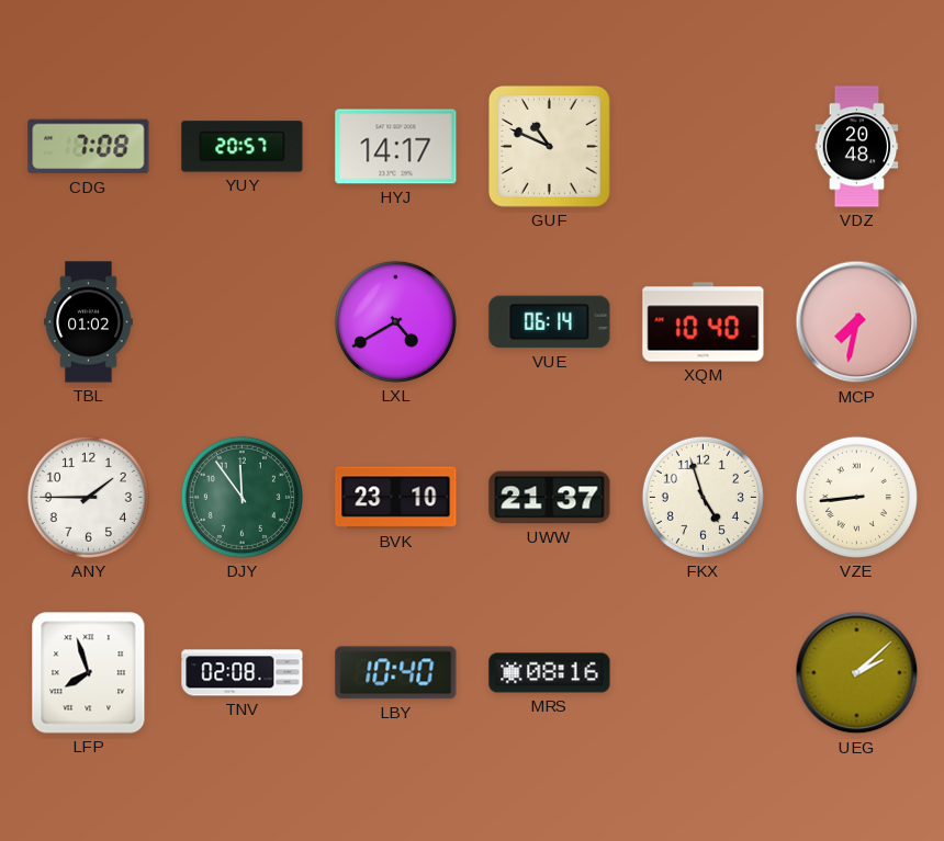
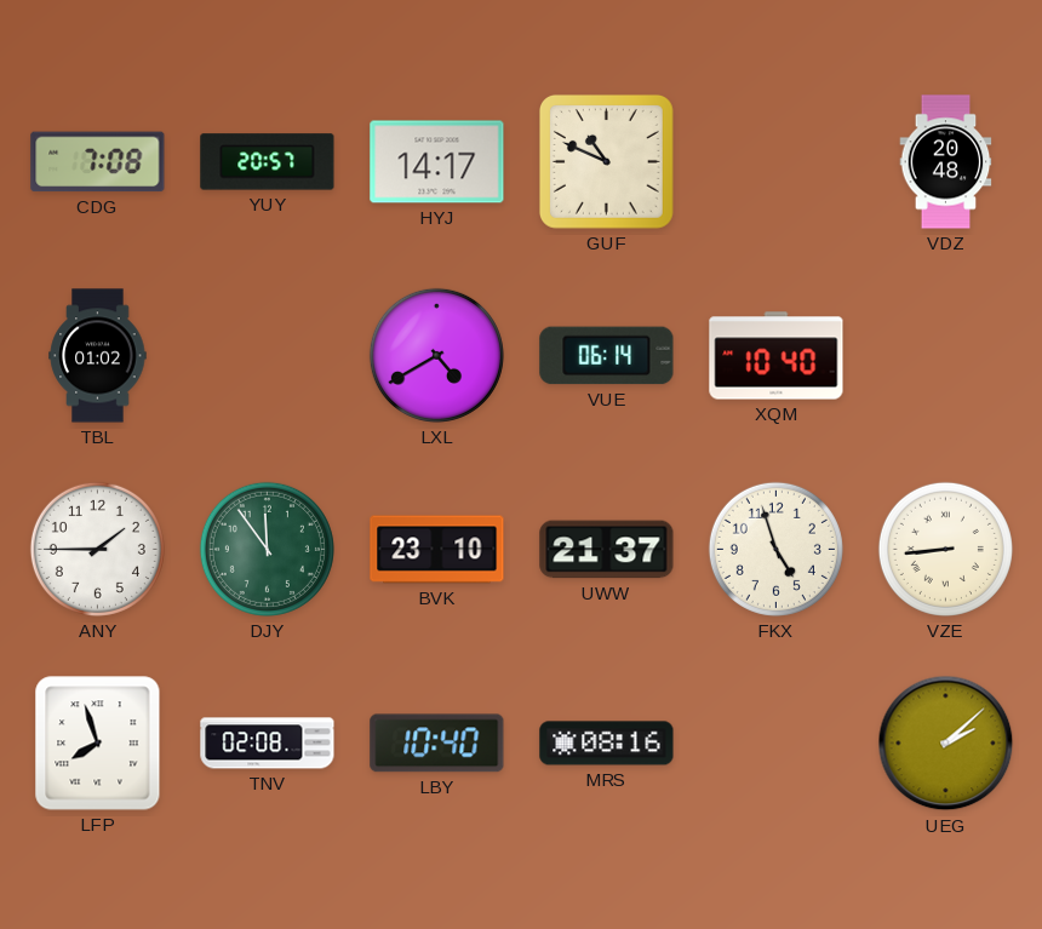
MCP: 7:32 -> none
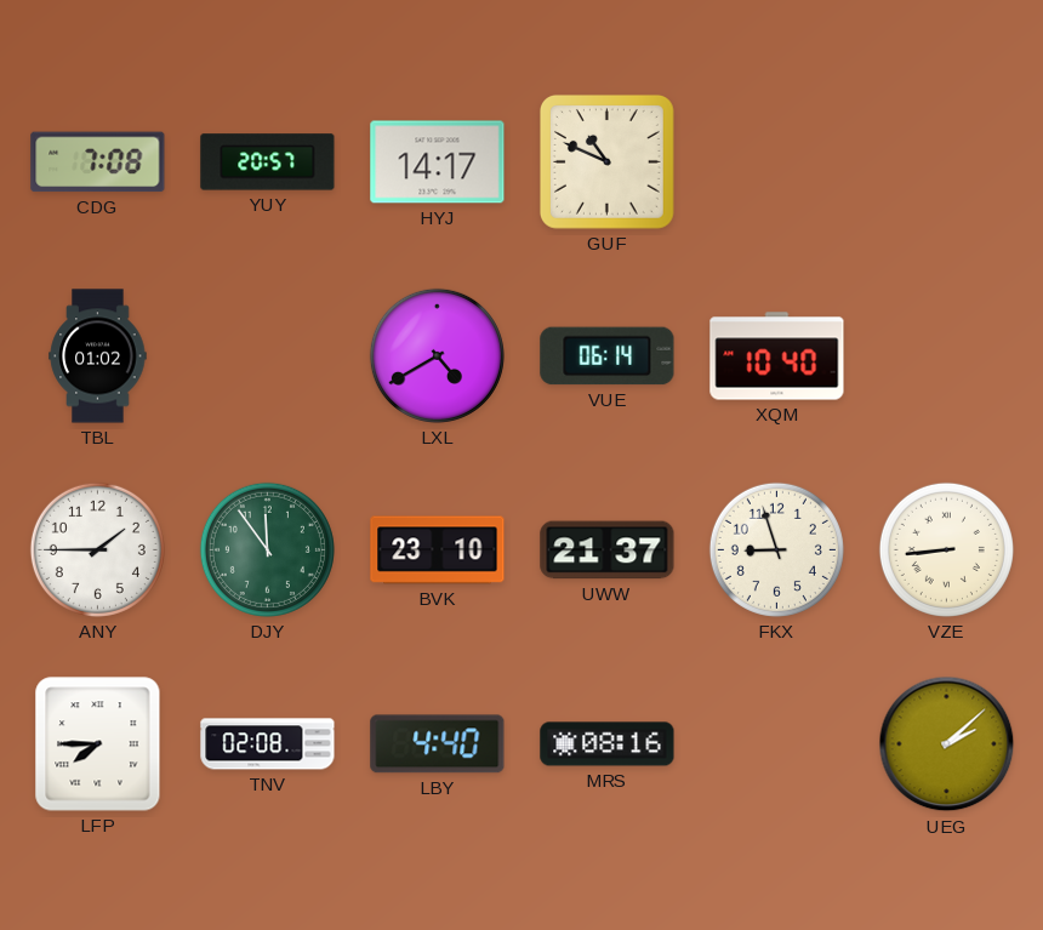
VDZ: 20:48 -> none
FKX: 4:57 -> 8:57
LFP: 7:57 -> 7:45
LBY: 10:40 -> 4:40
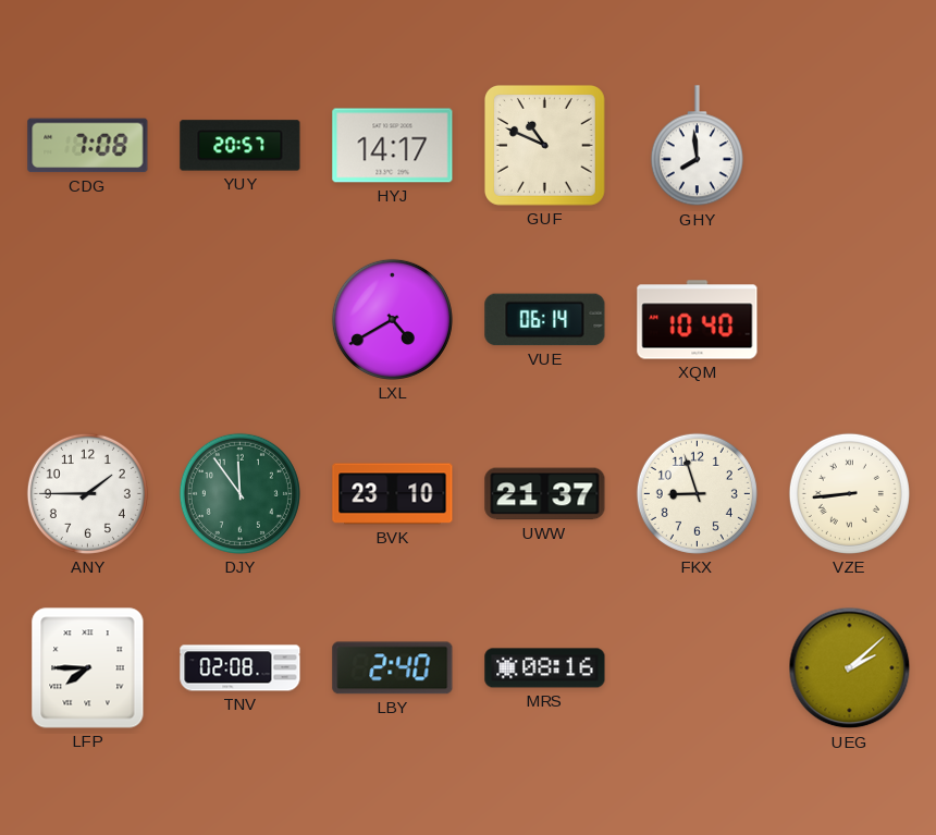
GHY: none -> 7:59
TBL: 01:02 -> none
LBY: 4:40 -> 2:40
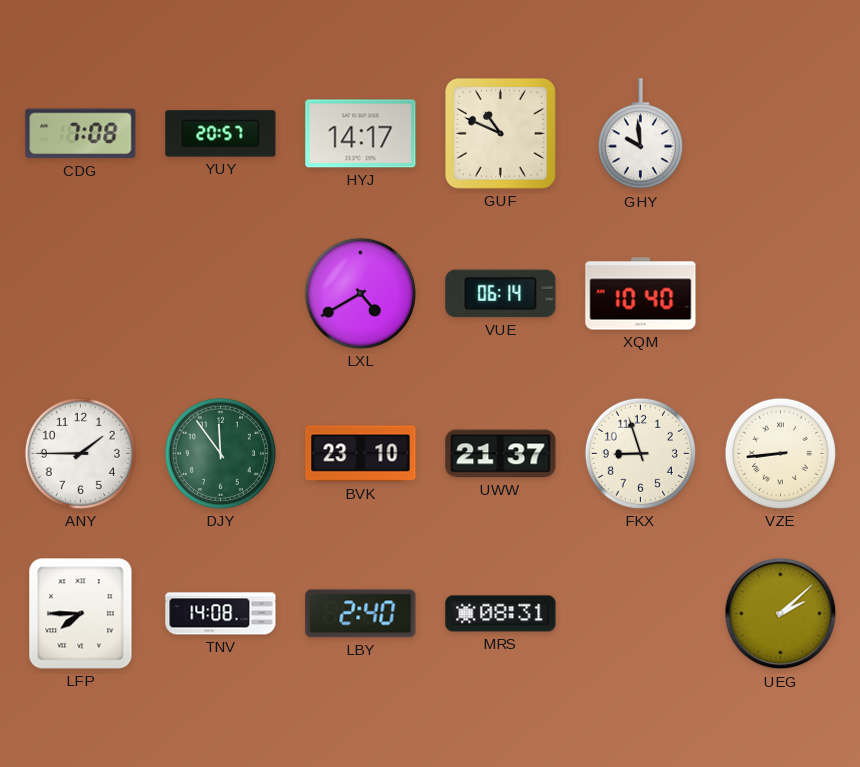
GHY: 7:59 -> 9:59
TNV: 02:08 -> 14:08
MRS: 08:16 -> 08:31
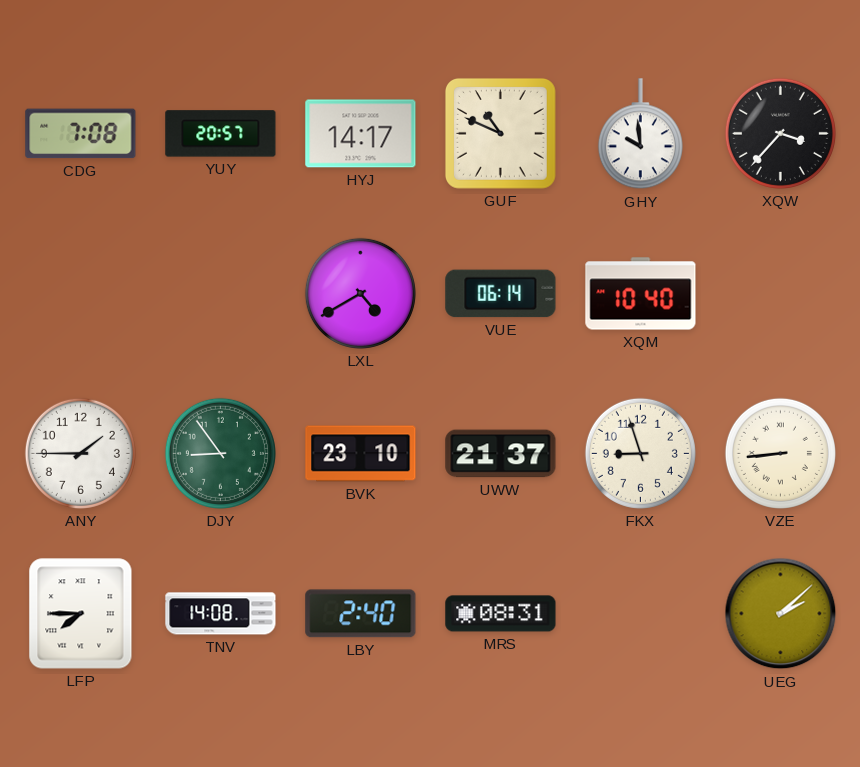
XQW: none -> 3:37
DJY: 11:54 -> 8:54
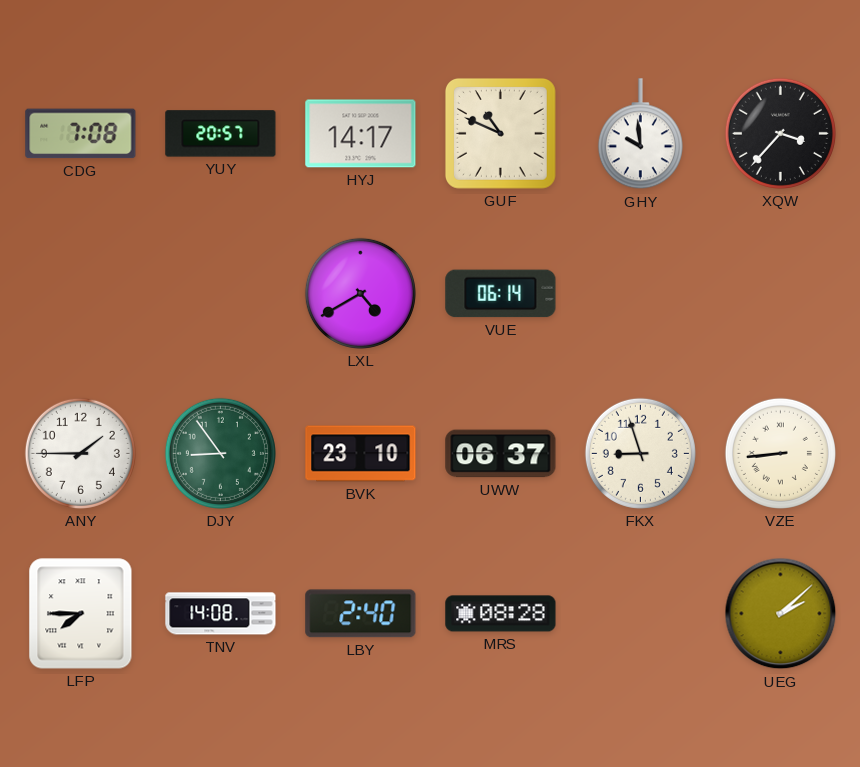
XQM: 10:40 -> none
UWW: 21:37 -> 06:37
MRS: 08:31 -> 08:28
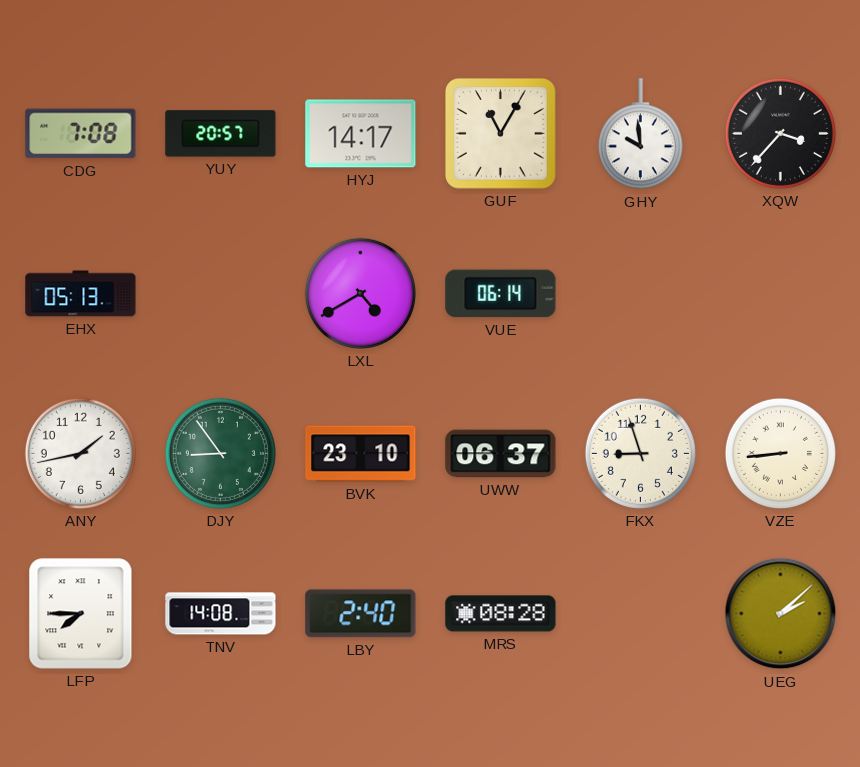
GUF: 10:49 -> 11:05
EHX: none -> 05:13
ANY: 1:45 -> 1:43
